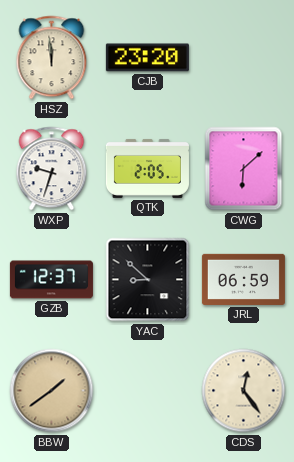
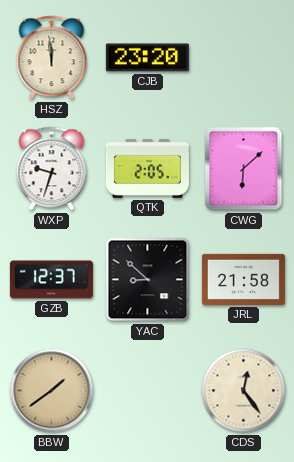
JRL: 06:59 -> 21:58
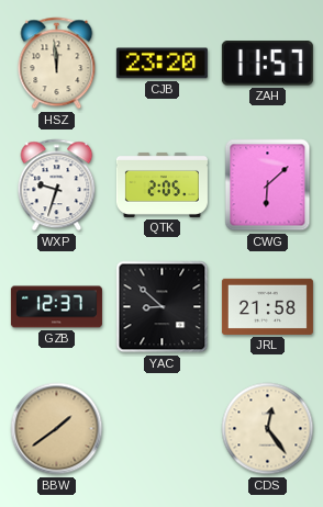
ZAH: none -> 11:57
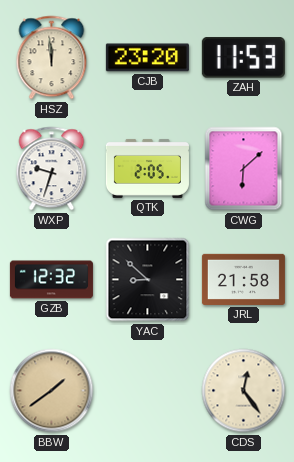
ZAH: 11:57 -> 11:53
GZB: 12:37 -> 12:32
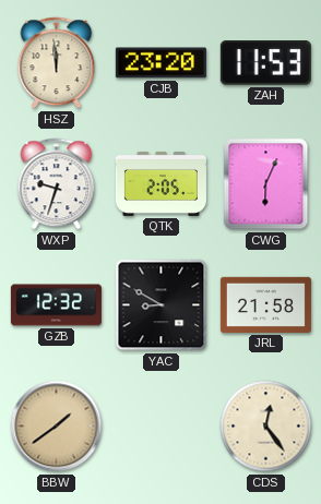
CWG: 6:08 -> 6:04
YAC: 8:52 -> 8:50
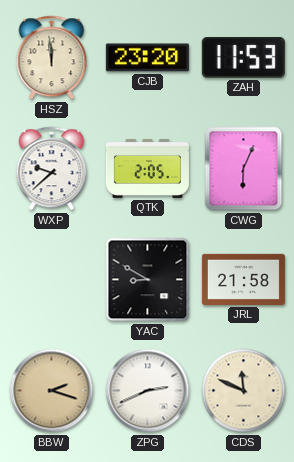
WXP: 9:33 -> 9:38
GZB: 12:32 -> none
BBW: 1:39 -> 2:18
ZPG: none -> 2:41
CDS: 12:24 -> 11:49
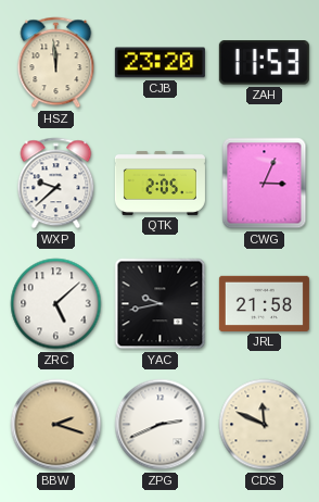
CWG: 6:04 -> 3:04
ZRC: none -> 5:08
YAC: 8:50 -> 9:43
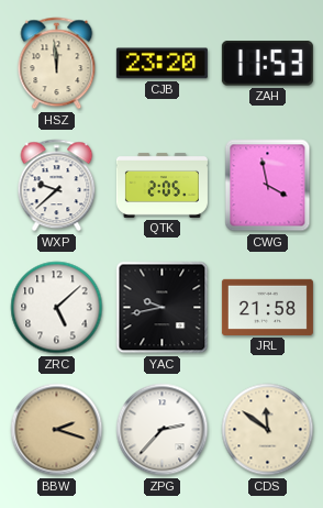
CWG: 3:04 -> 3:58
ZPG: 2:41 -> 2:37
CDS: 11:49 -> 11:51
